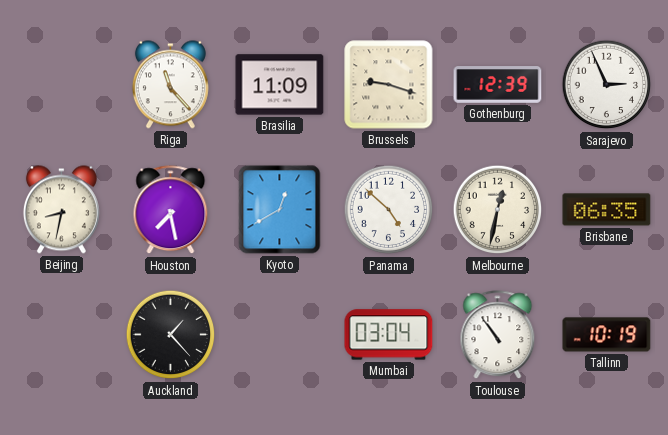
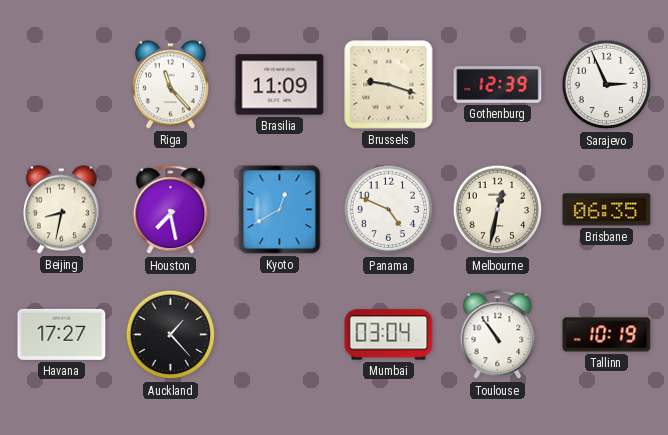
Panama: 4:52 -> 4:49
Havana: none -> 17:27
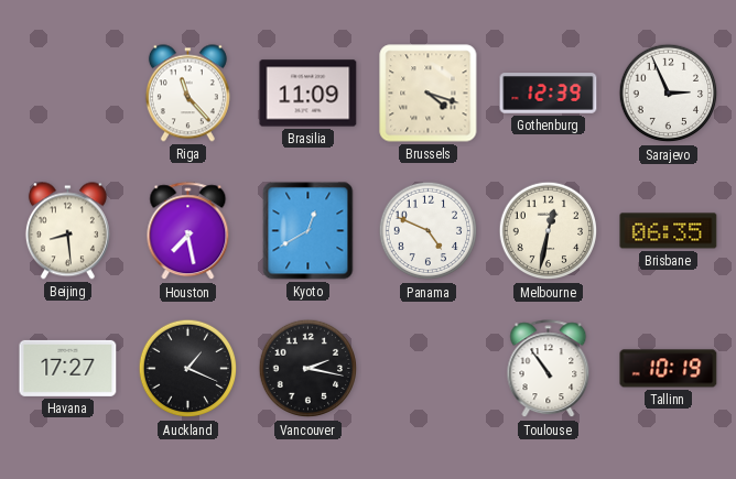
Brussels: 9:18 -> 4:18
Beijing: 8:32 -> 8:29
Auckland: 1:23 -> 1:19
Vancouver: none -> 2:17
Mumbai: 03:04 -> none
